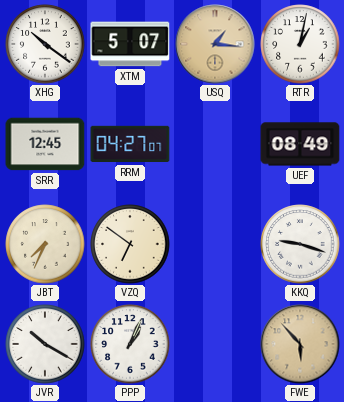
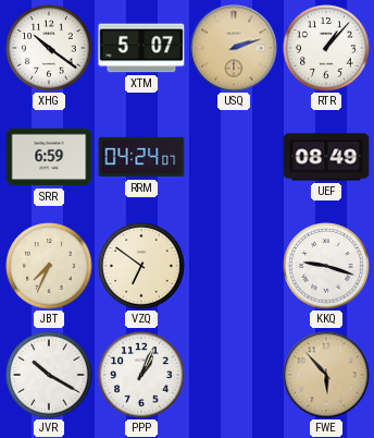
USQ: 1:16 -> 2:12
RTR: 1:02 -> 1:07
SRR: 12:45 -> 6:59
RRM: 04:27 -> 04:24
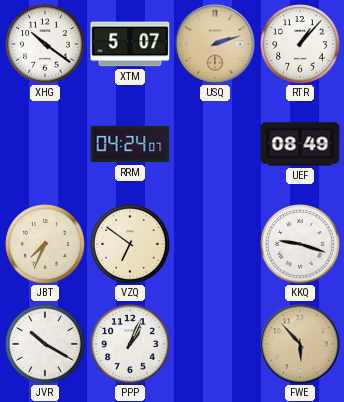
SRR: 6:59 -> none
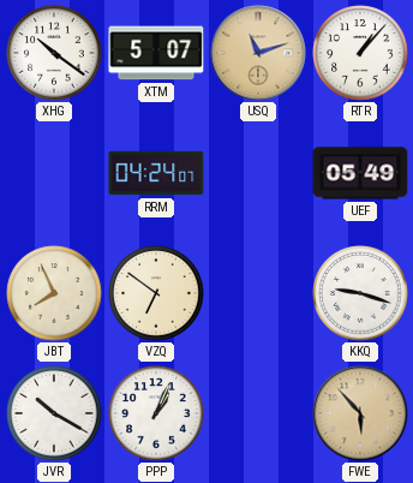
USQ: 2:12 -> 11:12
UEF: 08:49 -> 05:49
JBT: 7:34 -> 7:56
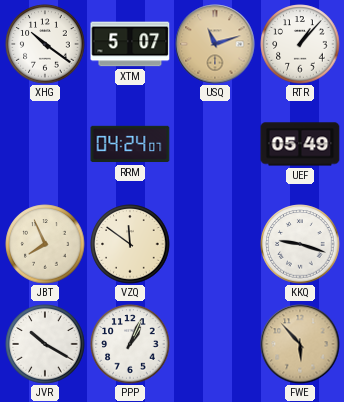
VZQ: 6:51 -> 11:51
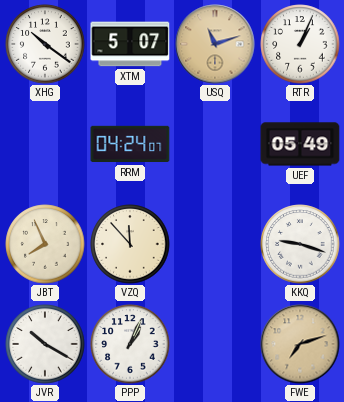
RTR: 1:07 -> 1:04
VZQ: 11:51 -> 11:53
FWE: 5:53 -> 7:12
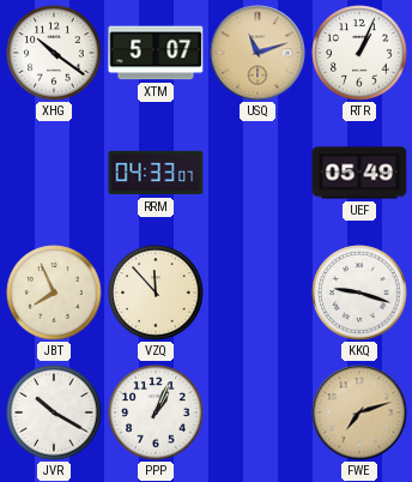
RRM: 04:24 -> 04:33
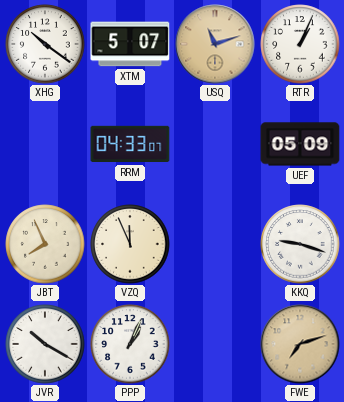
UEF: 05:49 -> 05:09
VZQ: 11:53 -> 11:56
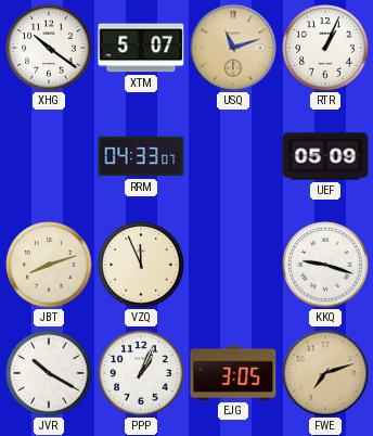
JBT: 7:56 -> 8:12
EJG: none -> 3:05
